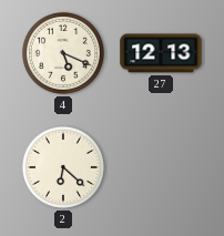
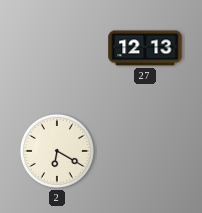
4: 5:19 -> none
2: 6:22 -> 6:20
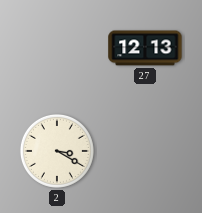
2: 6:20 -> 3:20
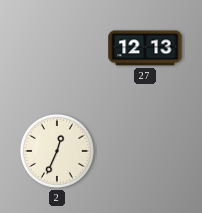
2: 3:20 -> 12:34
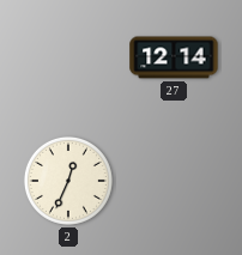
27: 12:13 -> 12:14
